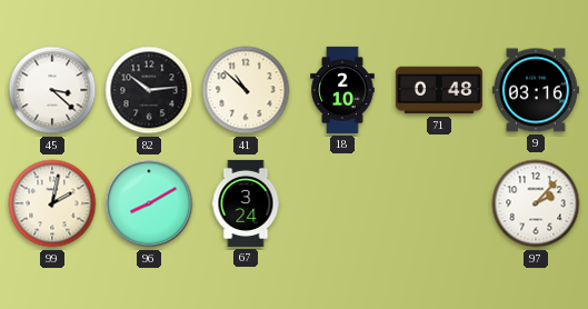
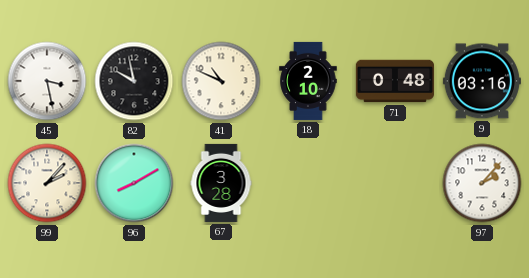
45: 3:22 -> 3:28
82: 10:14 -> 9:58
41: 10:52 -> 10:49
99: 2:02 -> 2:07
67: 3:24 -> 3:28
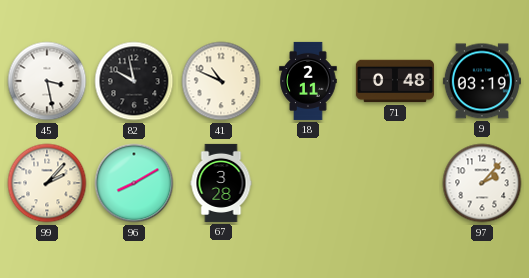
18: 2:10 -> 2:11
9: 03:16 -> 03:19
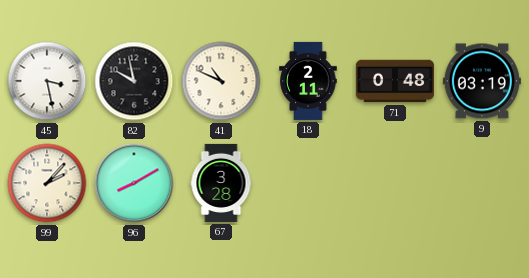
97: 2:07 -> none
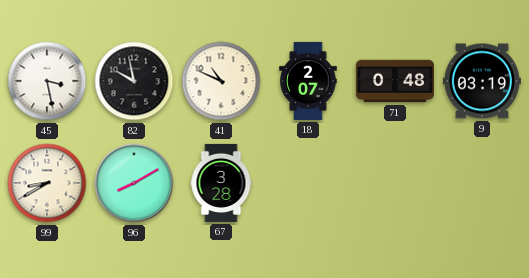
18: 2:11 -> 2:07
99: 2:07 -> 8:40
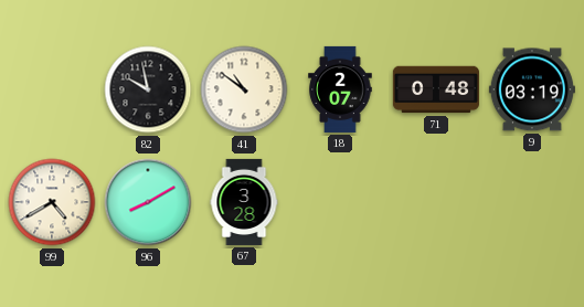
45: 3:28 -> none
41: 10:49 -> 10:51
99: 8:40 -> 4:40
